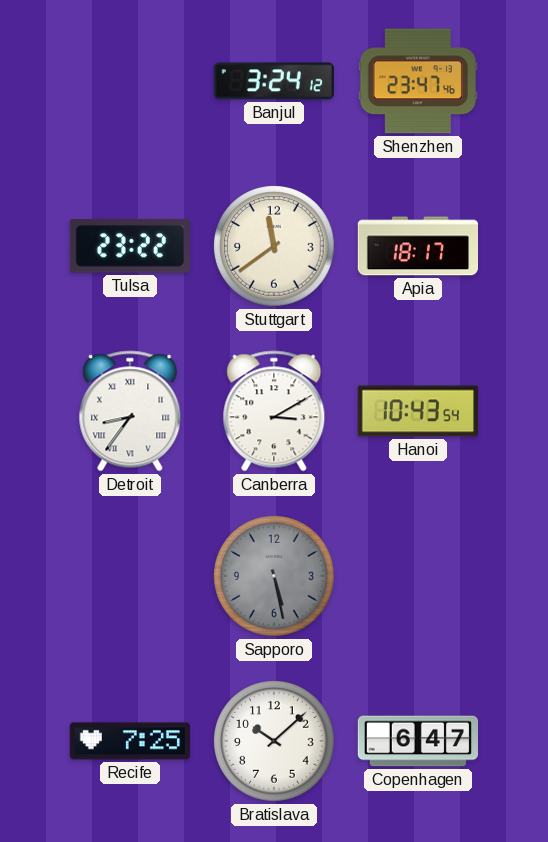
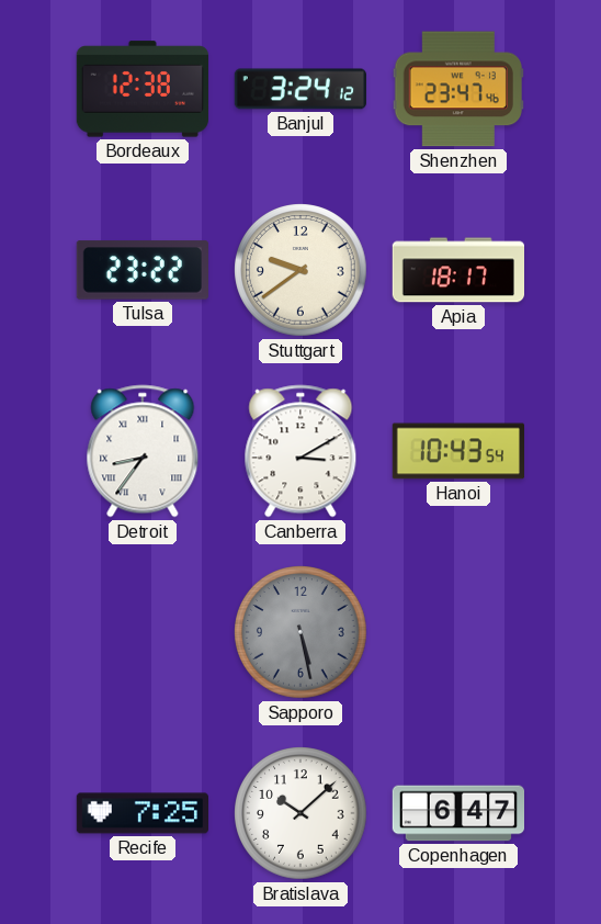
Bordeaux: none -> 12:38
Stuttgart: 11:39 -> 9:39
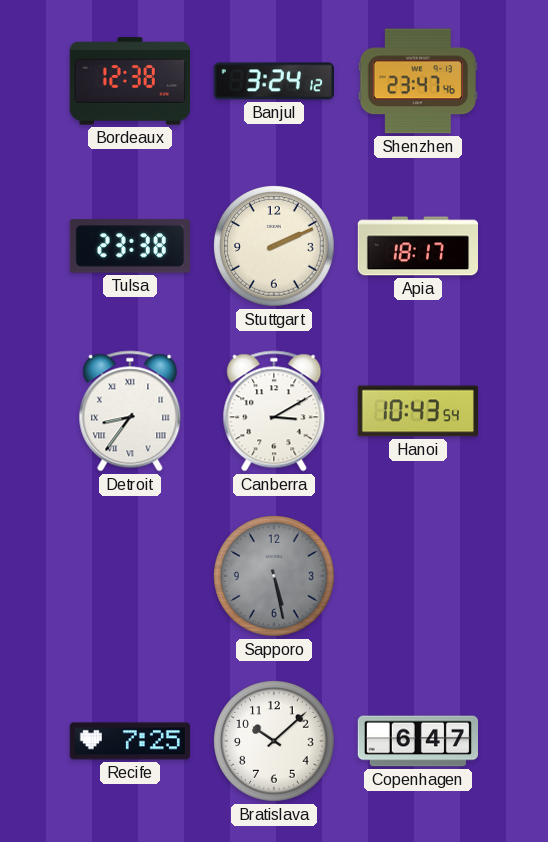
Tulsa: 23:22 -> 23:38
Stuttgart: 9:39 -> 2:11
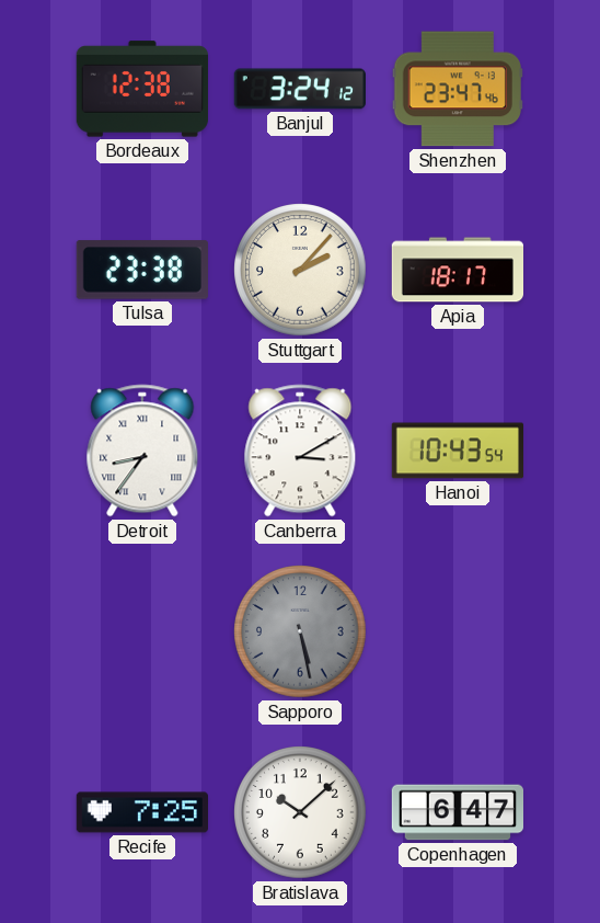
Stuttgart: 2:11 -> 2:07
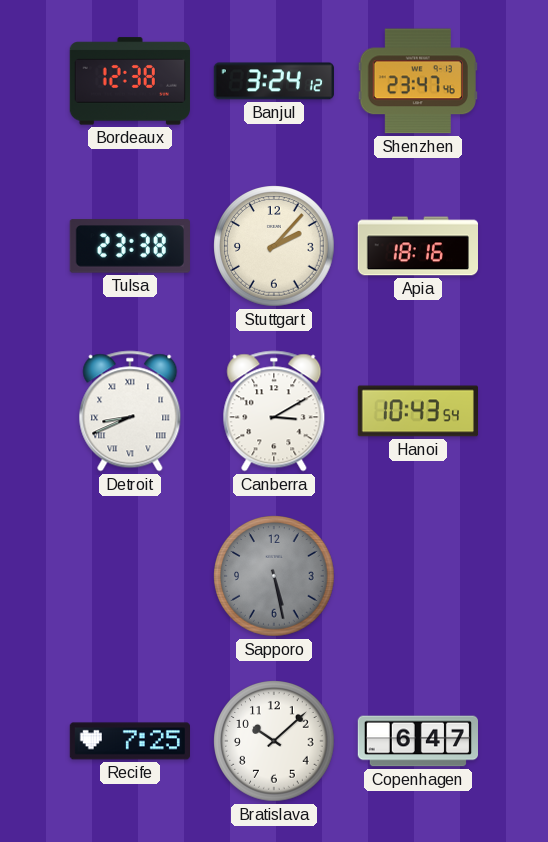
Apia: 18:17 -> 18:16
Detroit: 8:36 -> 8:41
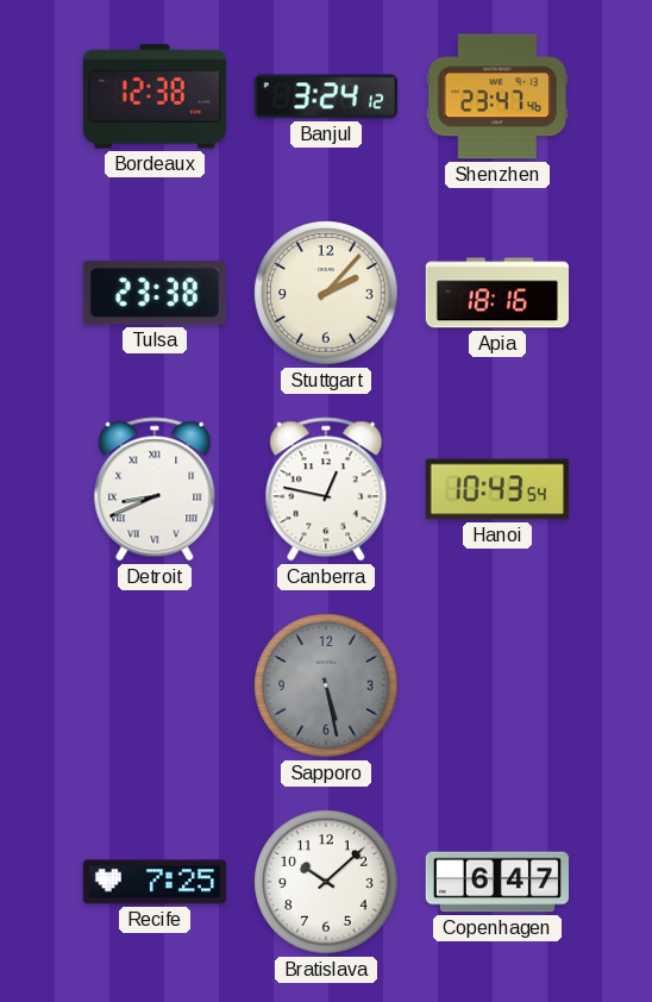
Canberra: 3:10 -> 12:47
